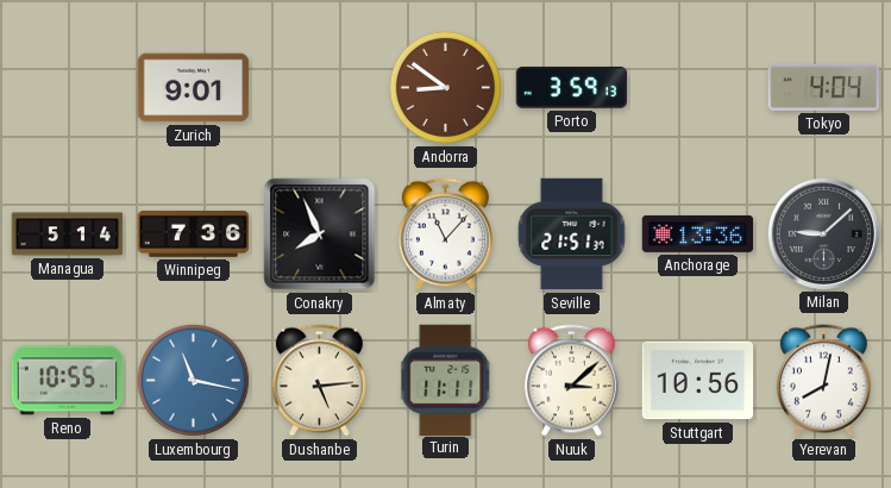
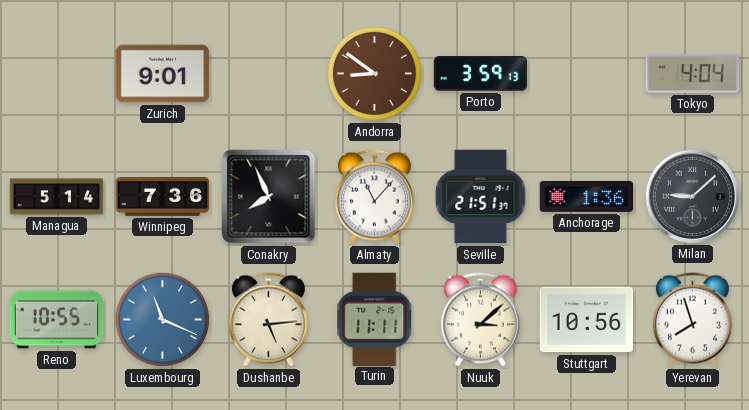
Anchorage: 13:36 -> 1:36
Luxembourg: 11:17 -> 11:19
Yerevan: 8:02 -> 7:57
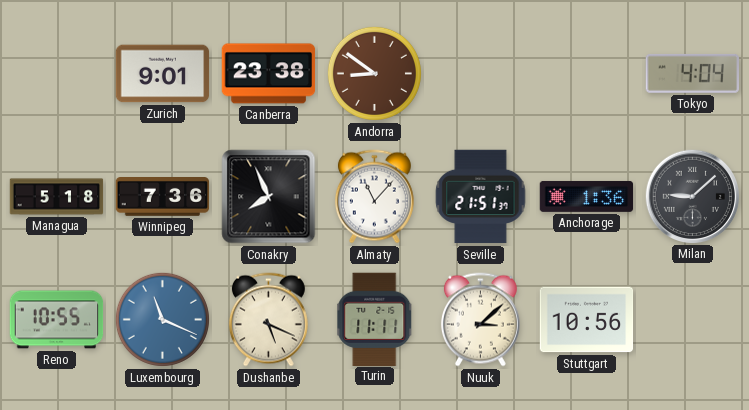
Canberra: none -> 23:38
Porto: 3:59 -> none
Managua: 5:14 -> 5:18
Dushanbe: 5:14 -> 5:19
Yerevan: 7:57 -> none
